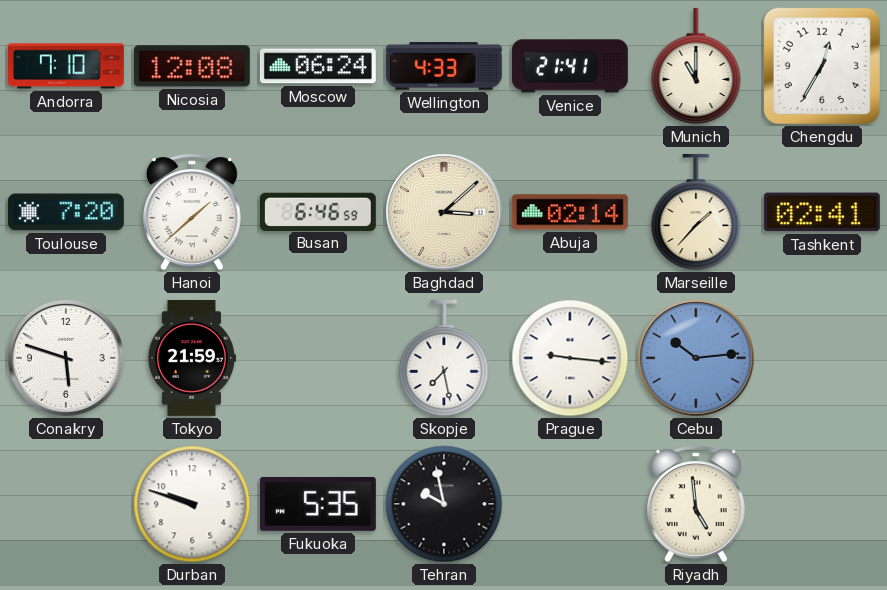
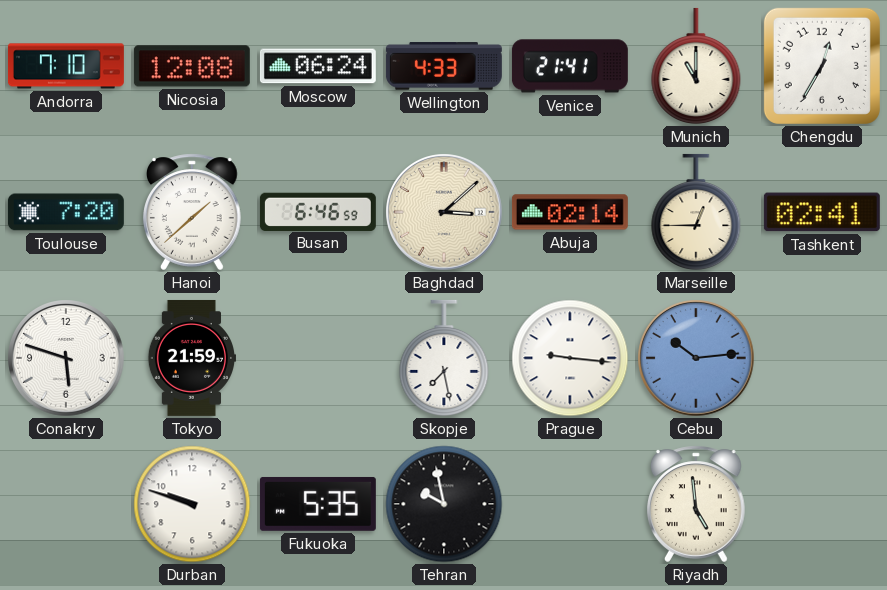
Marseille: 1:37 -> 12:45
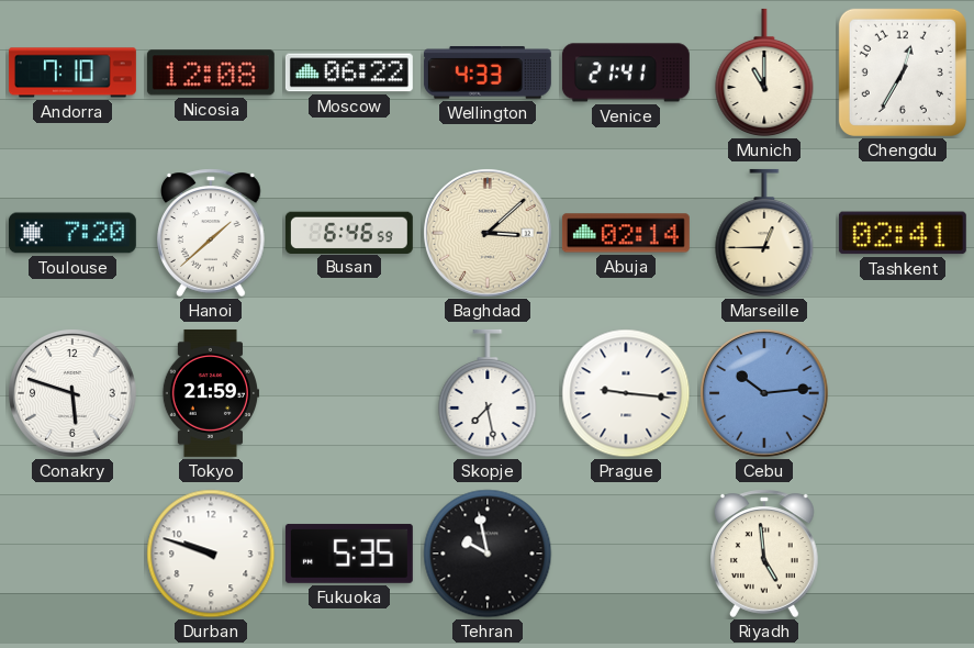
Moscow: 06:24 -> 06:22
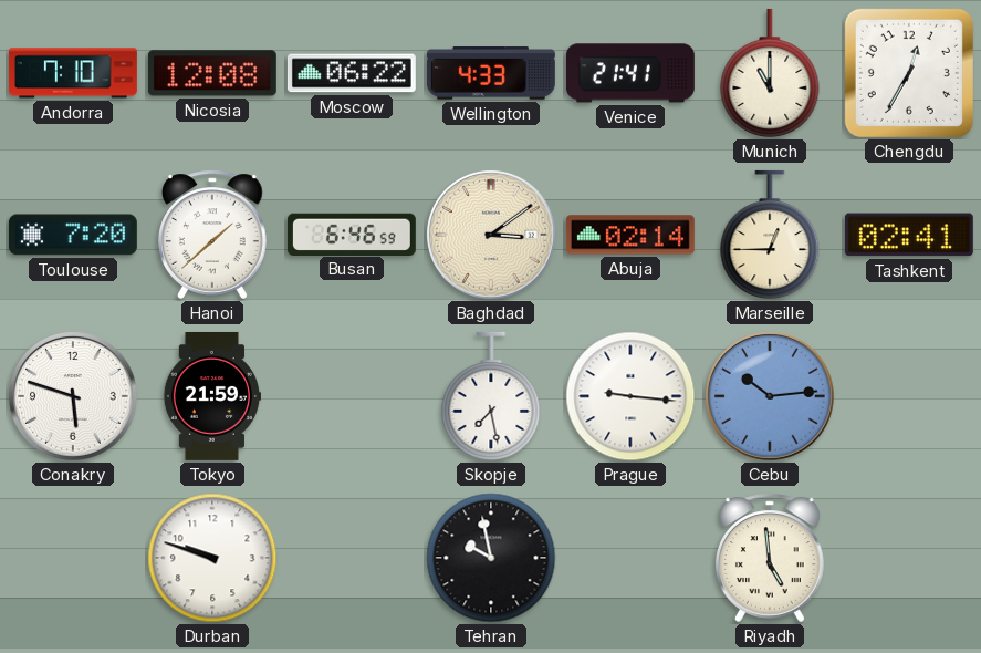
Baghdad: 3:08 -> 3:09
Fukuoka: 5:35 -> none
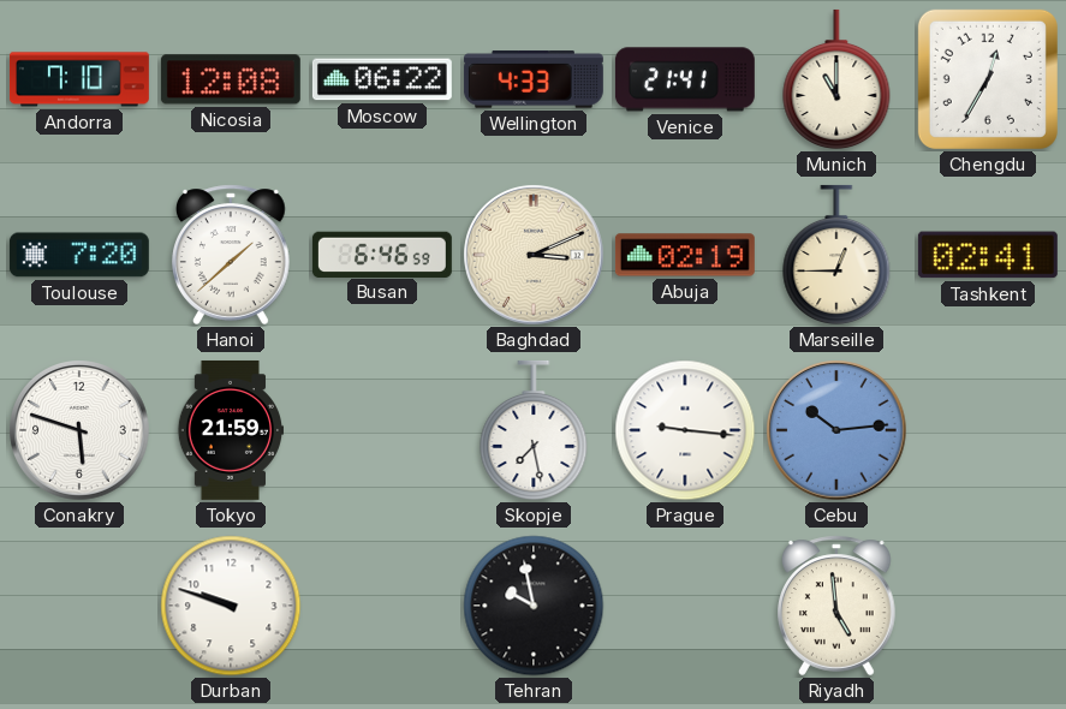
Baghdad: 3:09 -> 3:11
Abuja: 02:14 -> 02:19
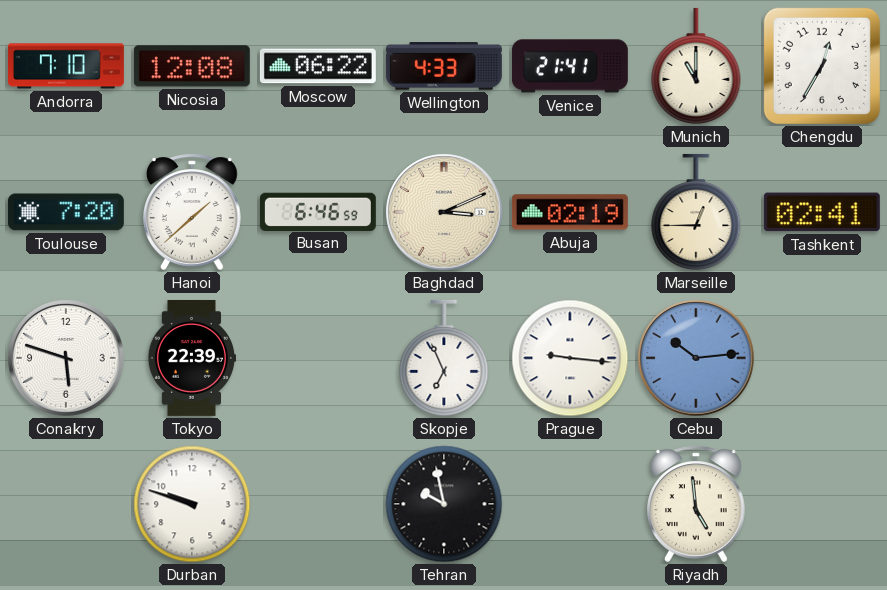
Tokyo: 21:59 -> 22:39
Skopje: 7:28 -> 6:56
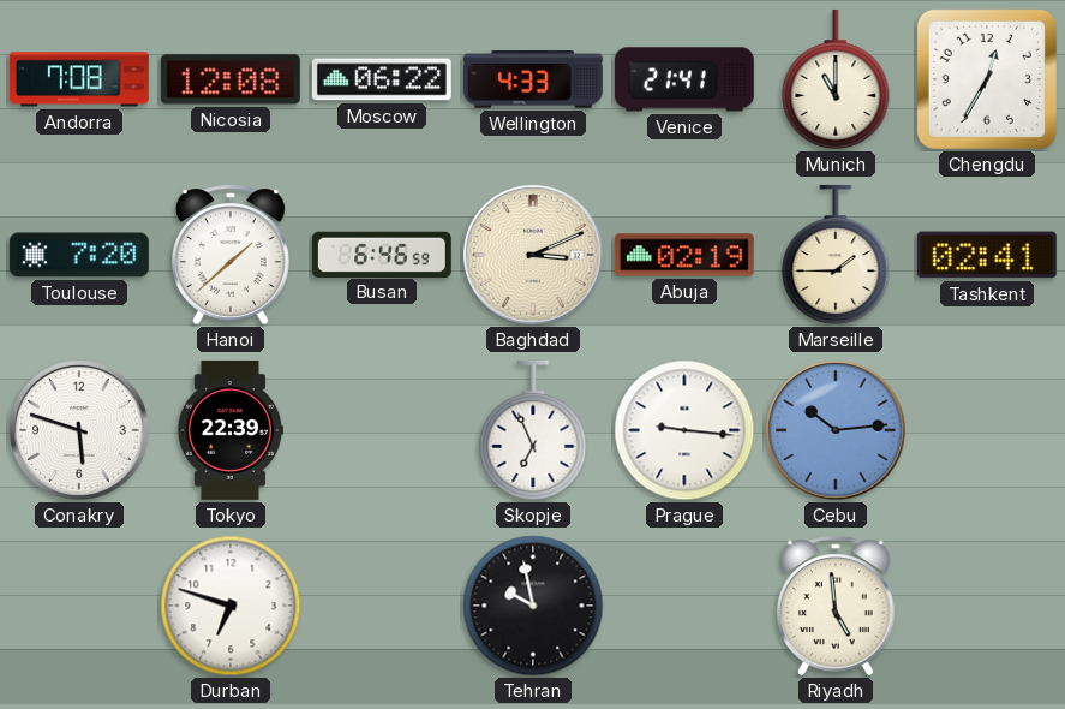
Andorra: 7:10 -> 7:08
Marseille: 12:45 -> 1:45
Durban: 9:48 -> 6:48
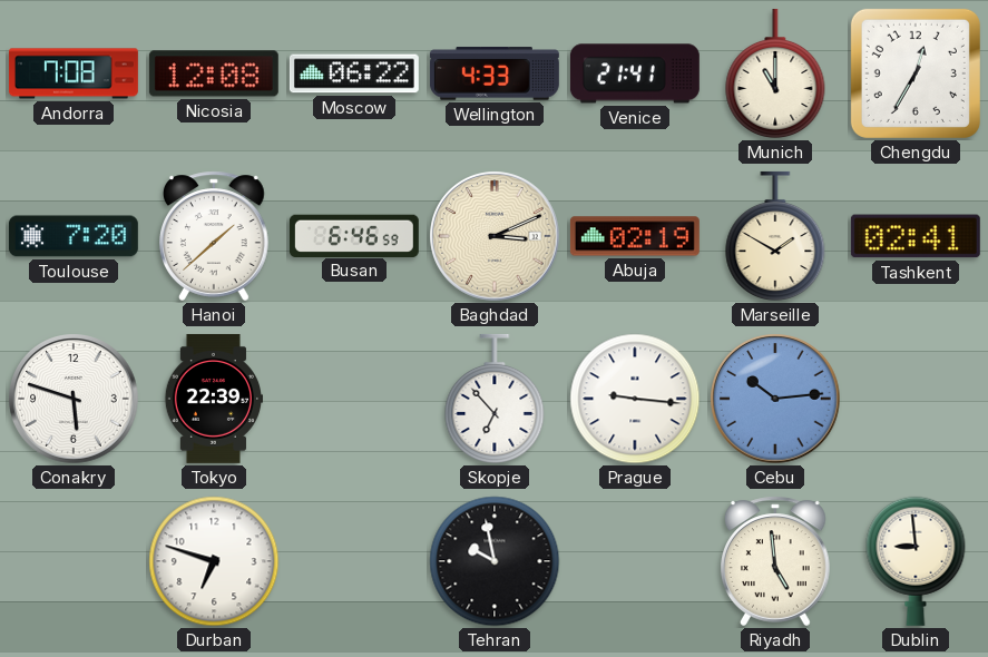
Marseille: 1:45 -> 1:50
Skopje: 6:56 -> 6:53
Dublin: none -> 8:59
